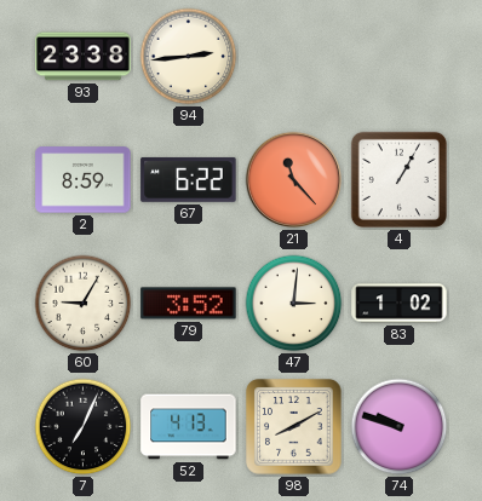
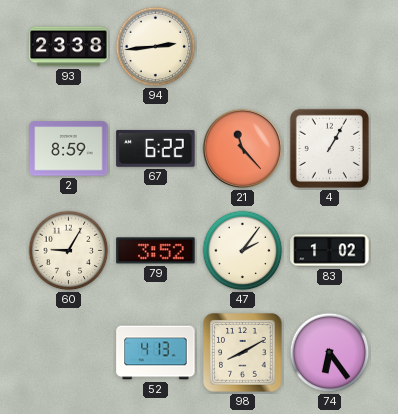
47: 3:01 -> 2:06
7: 7:04 -> none
74: 9:48 -> 6:24
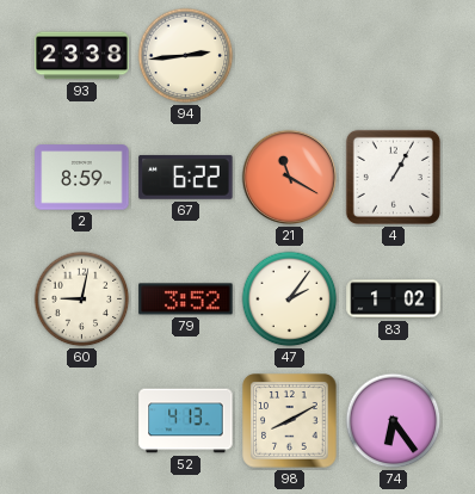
21: 11:23 -> 11:20
60: 9:05 -> 9:02
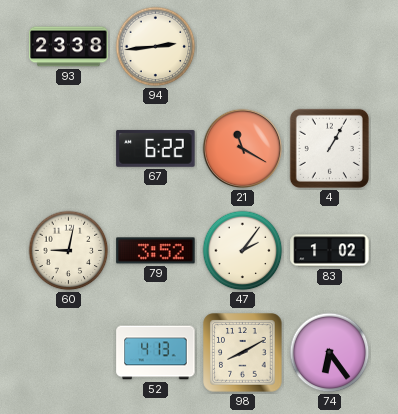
2: 8:59 -> none
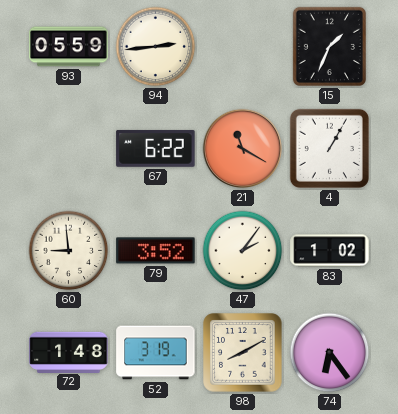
93: 23:38 -> 05:59
15: none -> 1:34
60: 9:02 -> 8:59
72: none -> 1:48
52: 4:13 -> 3:19
